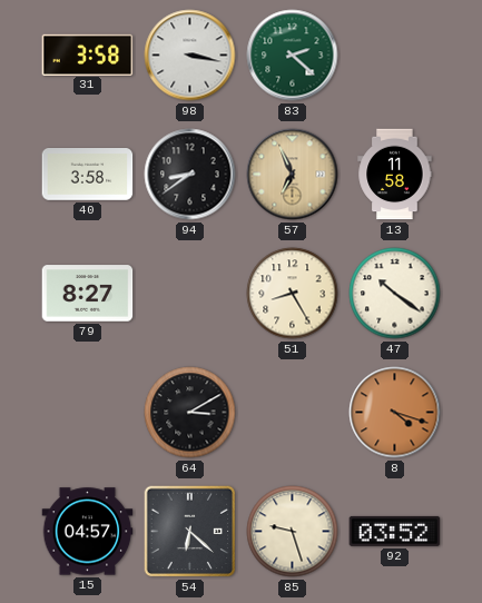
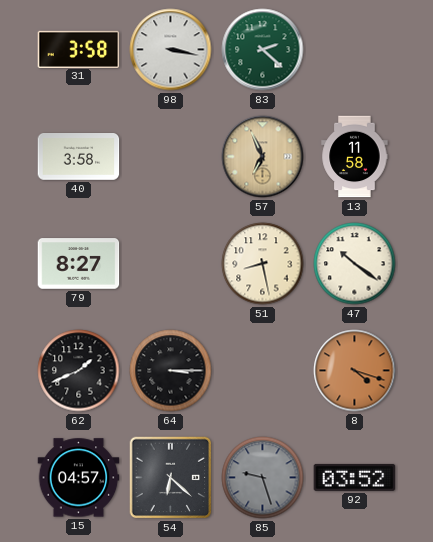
94: 8:39 -> none
51: 8:25 -> 8:28
62: none -> 1:41
64: 3:10 -> 3:15
85 dial: cream -> grey
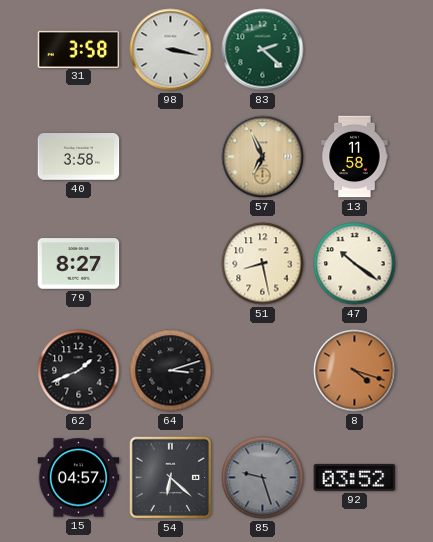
64: 3:15 -> 3:12
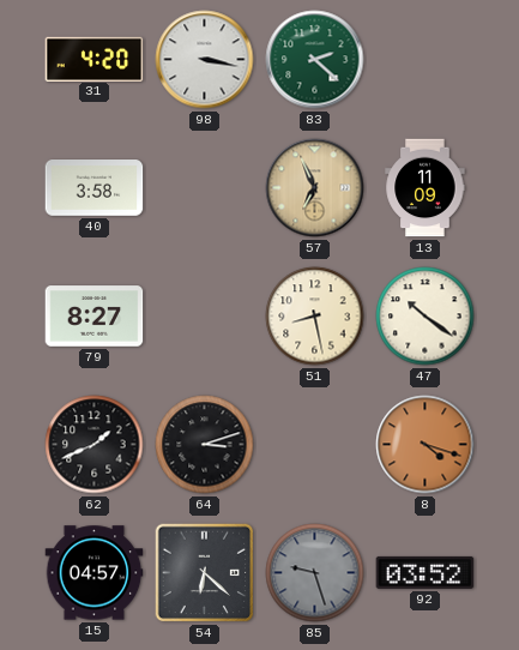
31: 3:58 -> 4:20
13: 11:58 -> 11:09
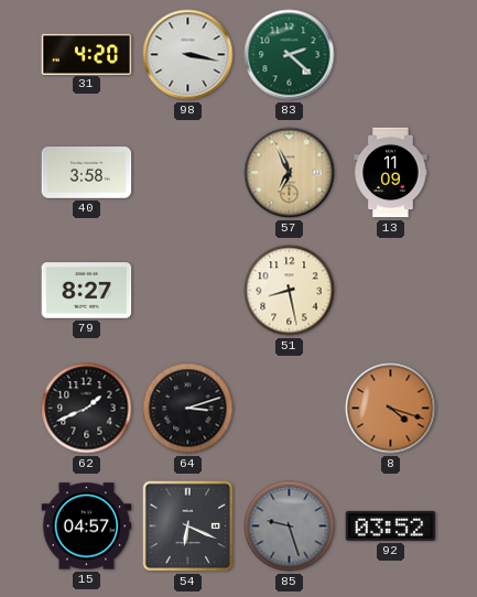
47: 10:21 -> none
54: 6:22 -> 6:19
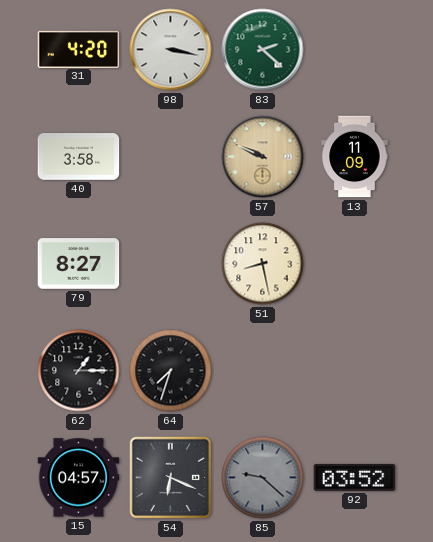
57: 6:56 -> 9:49
62: 1:41 -> 1:15
64: 3:12 -> 7:33
8: 4:18 -> none
85: 9:27 -> 9:22
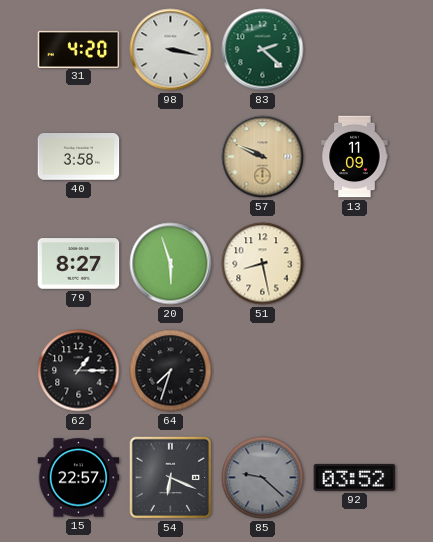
20: none -> 5:57
15: 04:57 -> 22:57
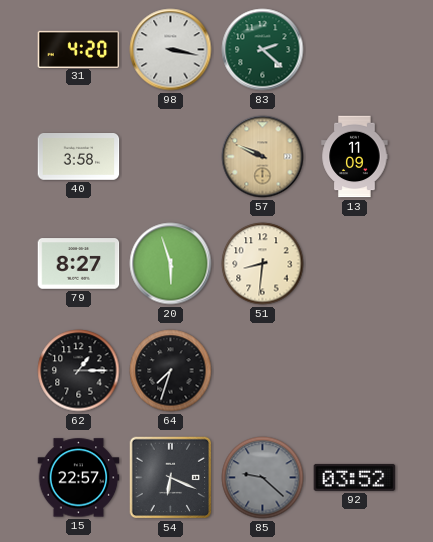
51: 8:28 -> 8:31
